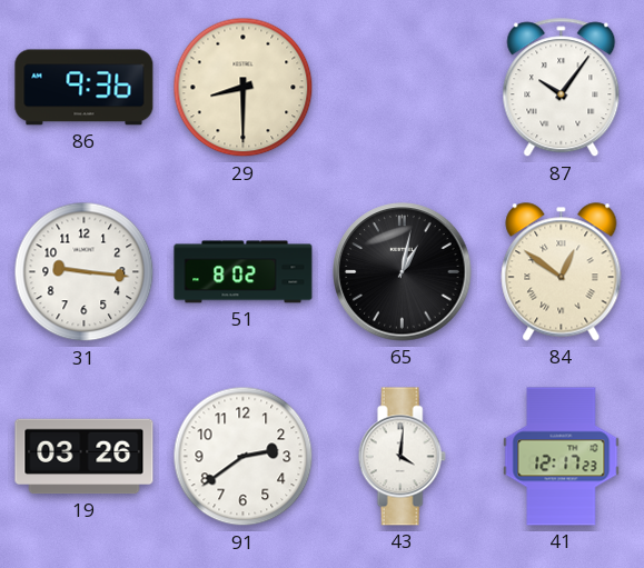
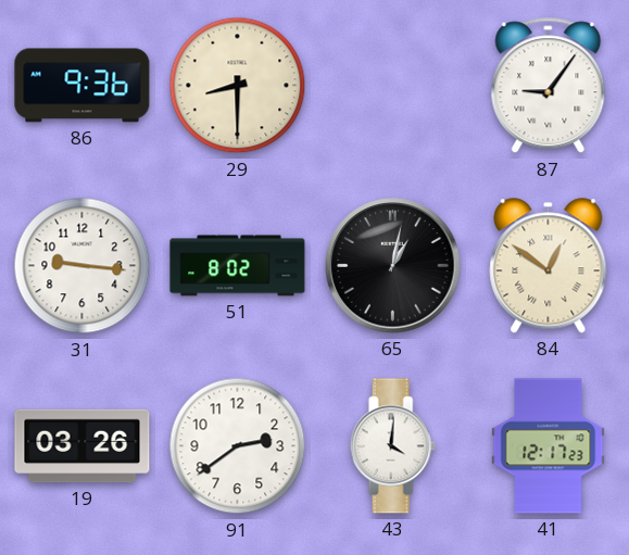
87: 10:06 -> 9:06
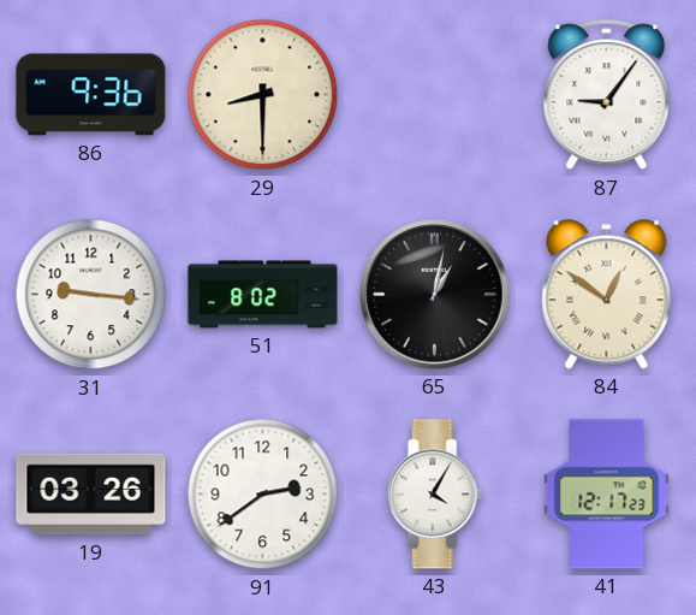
43: 4:01 -> 4:05
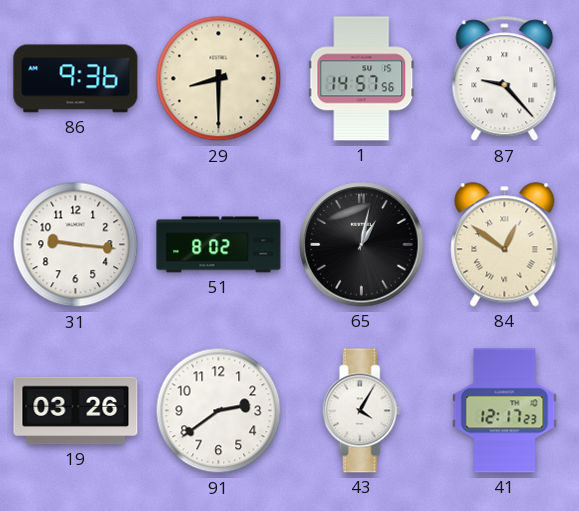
1: none -> 14:57
87: 9:06 -> 9:23
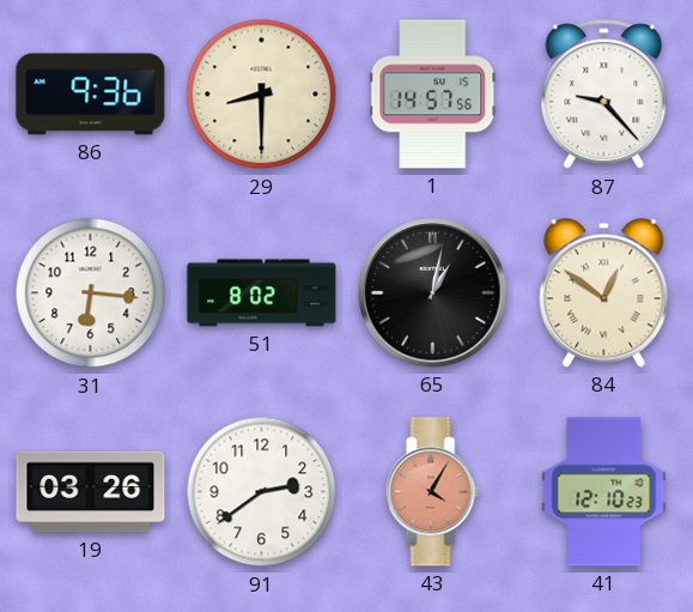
31: 9:16 -> 6:16
43 dial: white -> salmon
41: 12:17 -> 12:10
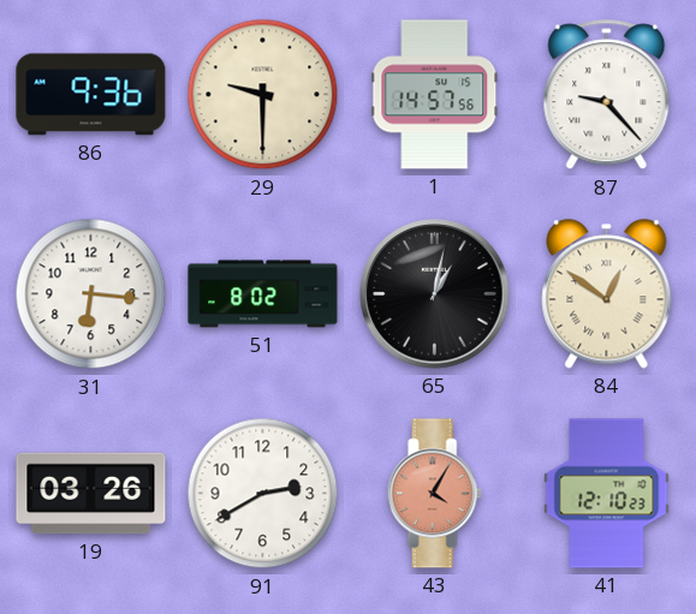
29: 8:30 -> 9:30
91: 2:39 -> 2:40
